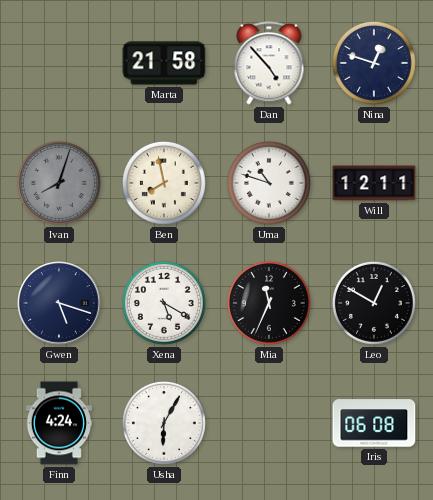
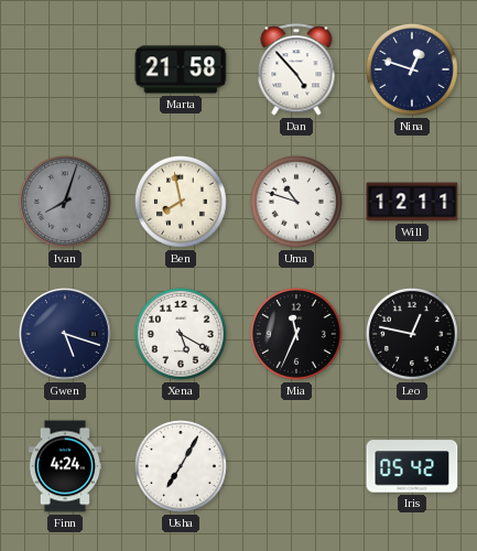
Leo: 12:50 -> 12:47
Usha: 6:05 -> 7:05
Iris: 06:08 -> 05:42
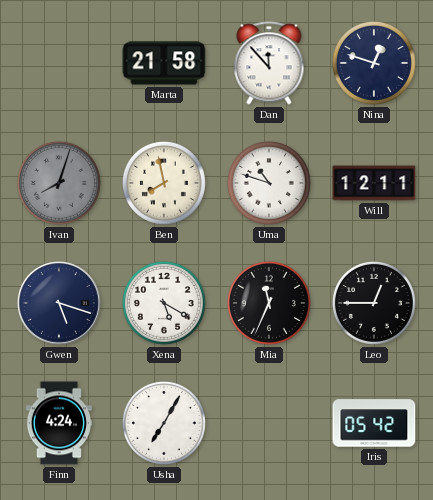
Dan: 4:53 -> 11:53
Leo: 12:47 -> 12:45
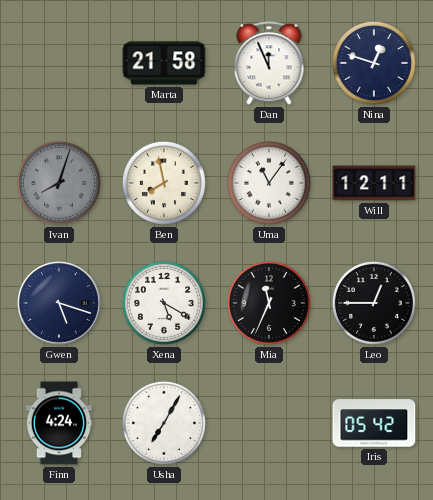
Dan: 11:53 -> 11:56
Uma: 10:48 -> 11:06
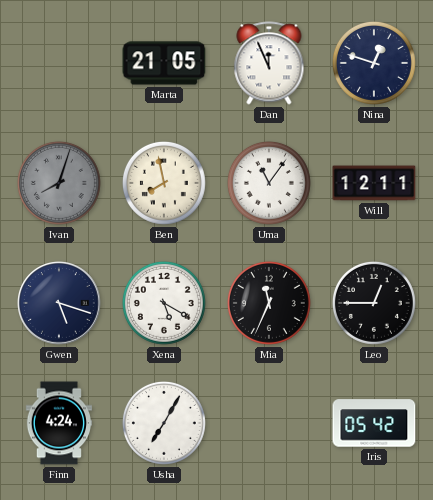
Marta: 21:58 -> 21:05
